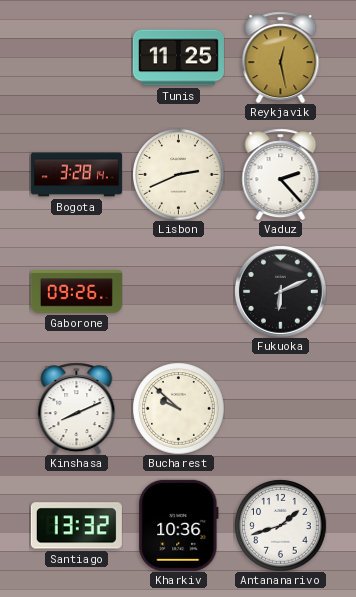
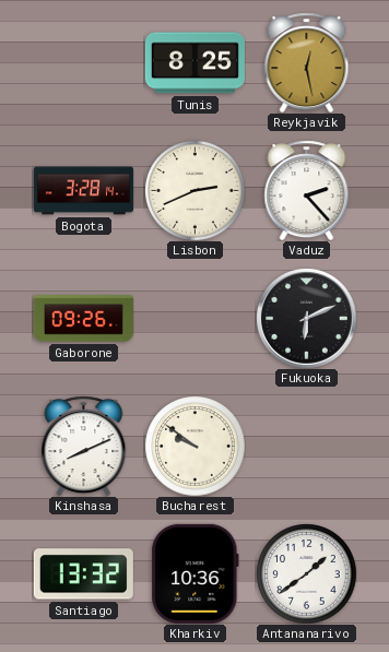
Tunis: 11:25 -> 8:25
Bucharest: 9:52 -> 9:51
Antananarivo: 1:42 -> 1:39
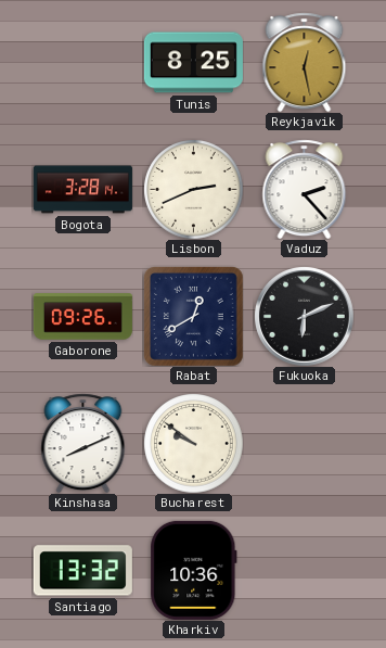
Rabat: none -> 12:40
Antananarivo: 1:39 -> none
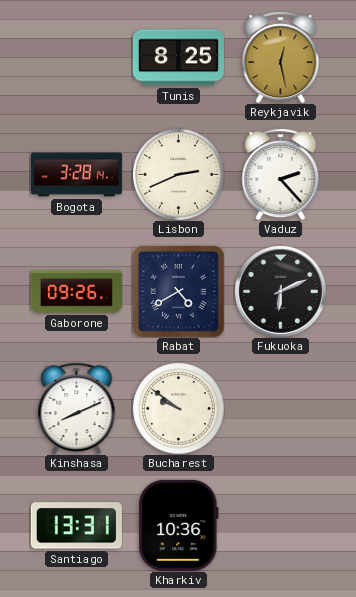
Rabat: 12:40 -> 4:40
Santiago: 13:32 -> 13:31
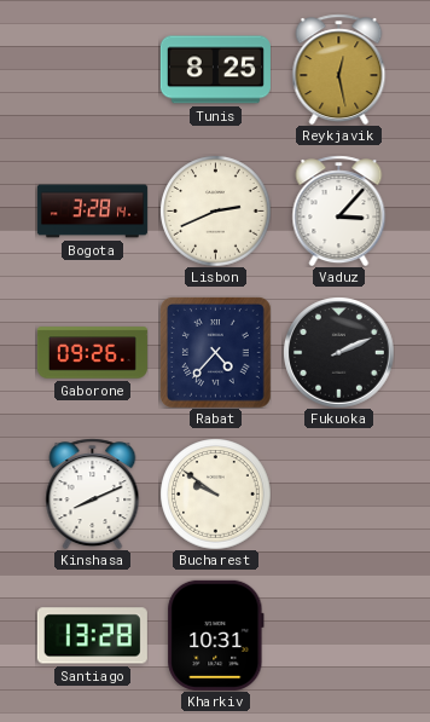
Vaduz: 2:23 -> 3:07
Rabat: 4:40 -> 4:37
Fukuoka: 6:11 -> 2:11
Santiago: 13:31 -> 13:28
Kharkiv: 10:36 -> 10:31
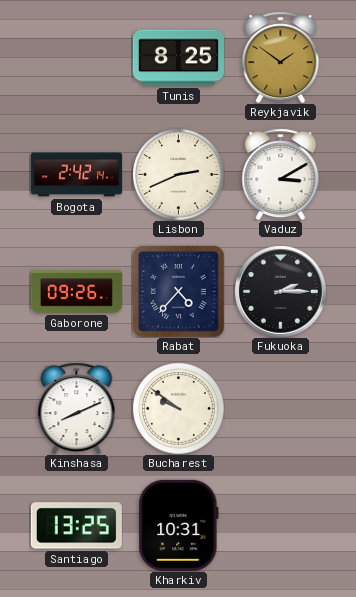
Reykjavik: 12:28 -> 1:51
Bogota: 3:28 -> 2:42
Vaduz: 3:07 -> 3:10
Fukuoka: 2:11 -> 2:15
Santiago: 13:28 -> 13:25
